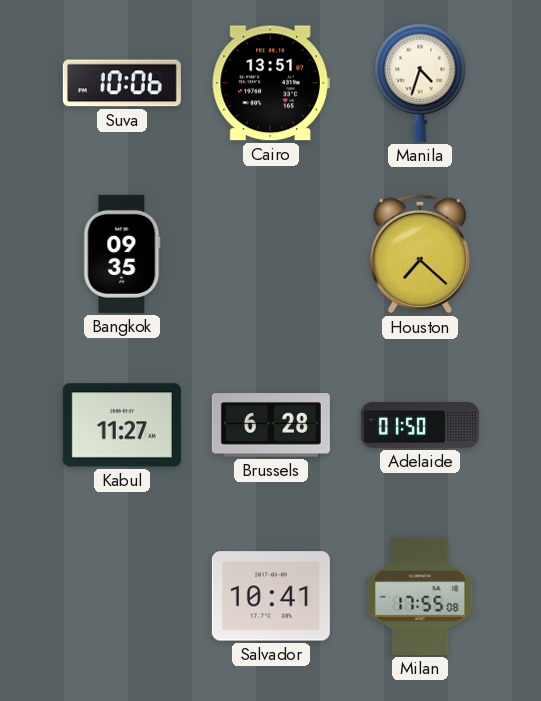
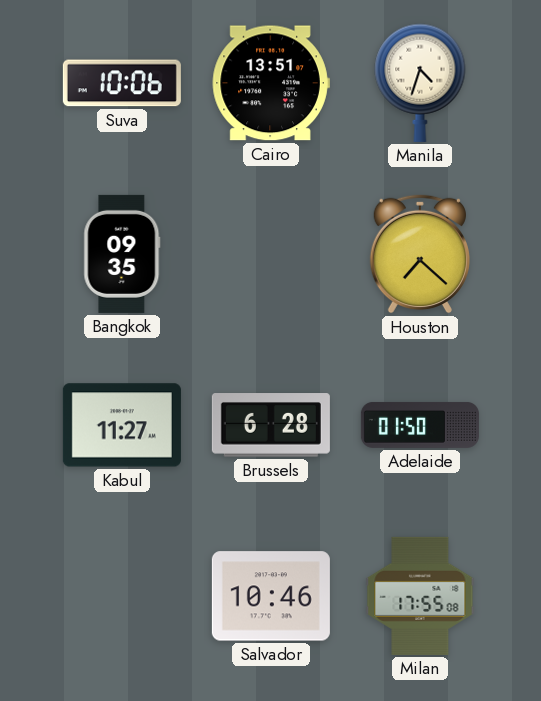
Salvador: 10:41 -> 10:46
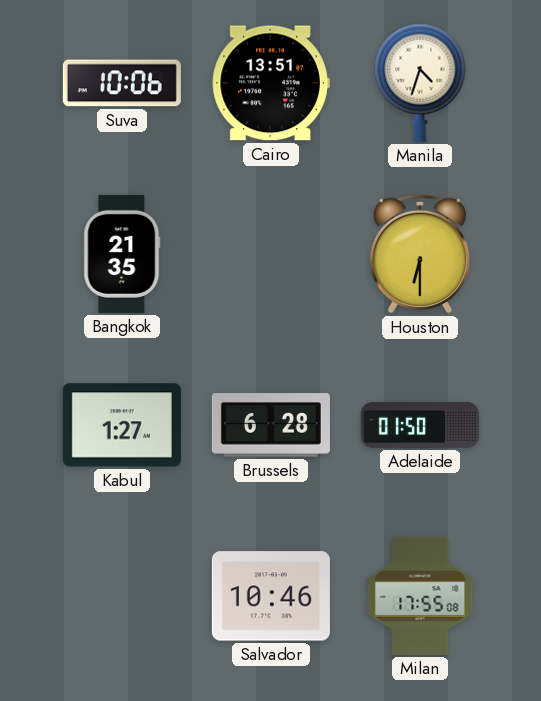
Bangkok: 09:35 -> 21:35
Houston: 7:22 -> 6:30
Kabul: 11:27 -> 1:27
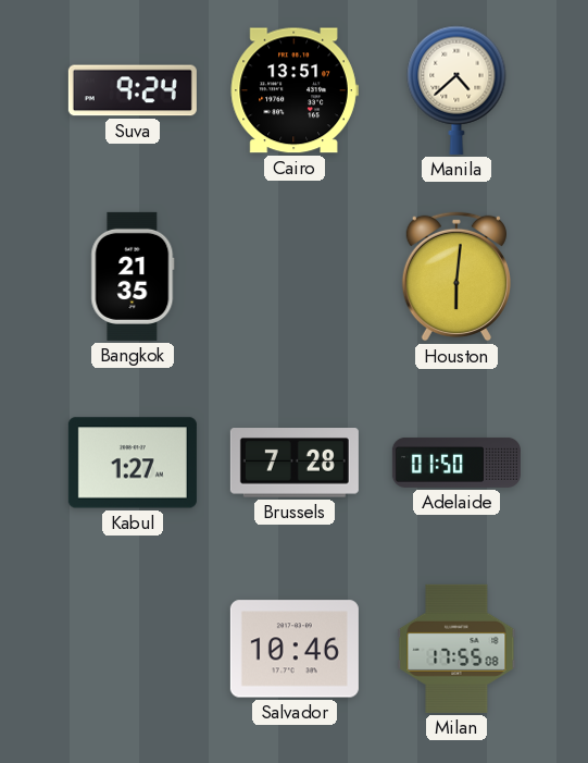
Suva: 10:06 -> 9:24
Manila: 4:33 -> 4:38
Houston: 6:30 -> 6:01
Brussels: 6:28 -> 7:28
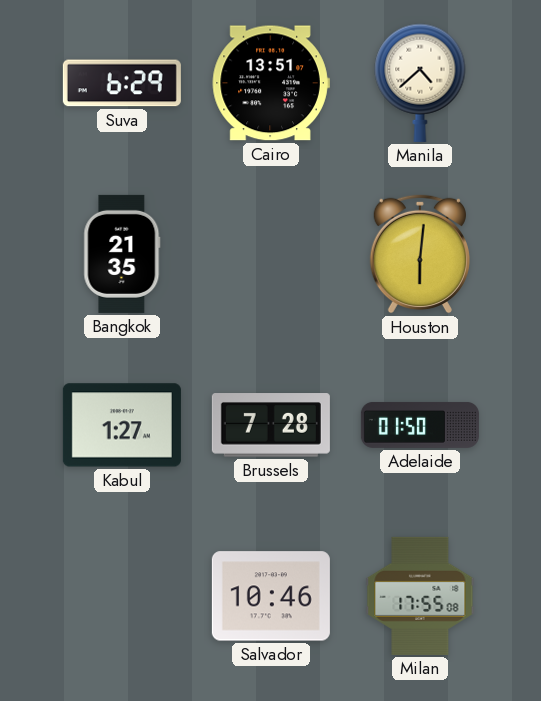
Suva: 9:24 -> 6:29
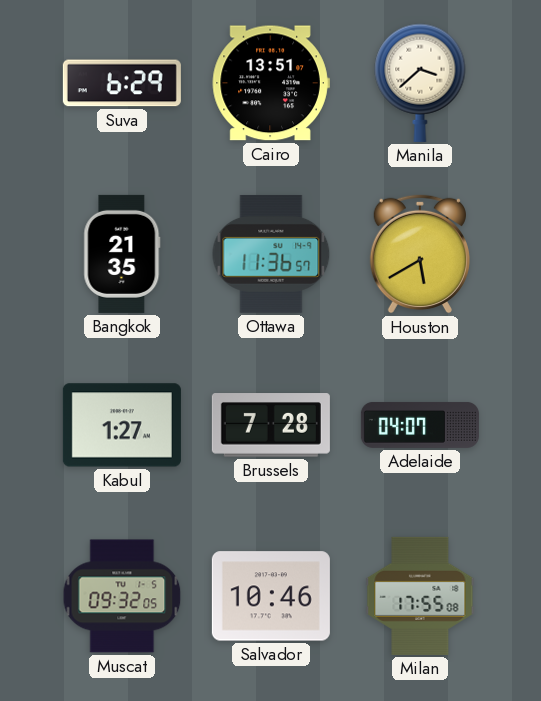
Manila: 4:38 -> 3:38
Ottawa: none -> 11:36
Houston: 6:01 -> 5:40
Adelaide: 01:50 -> 04:07
Muscat: none -> 09:32
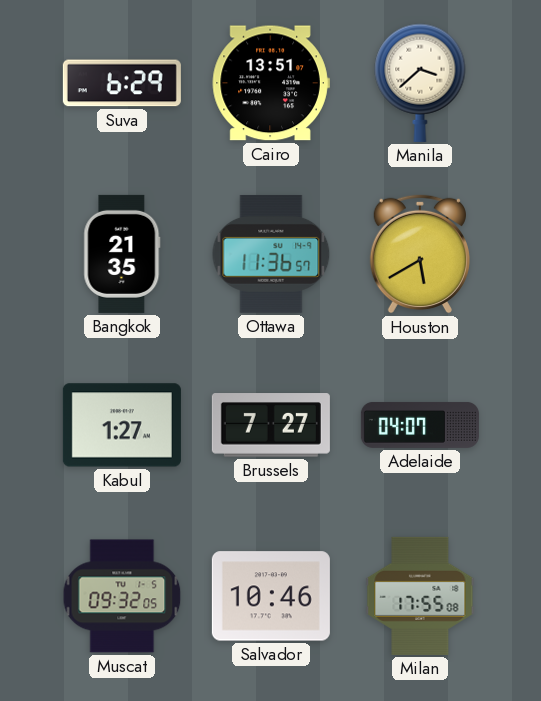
Brussels: 7:28 -> 7:27
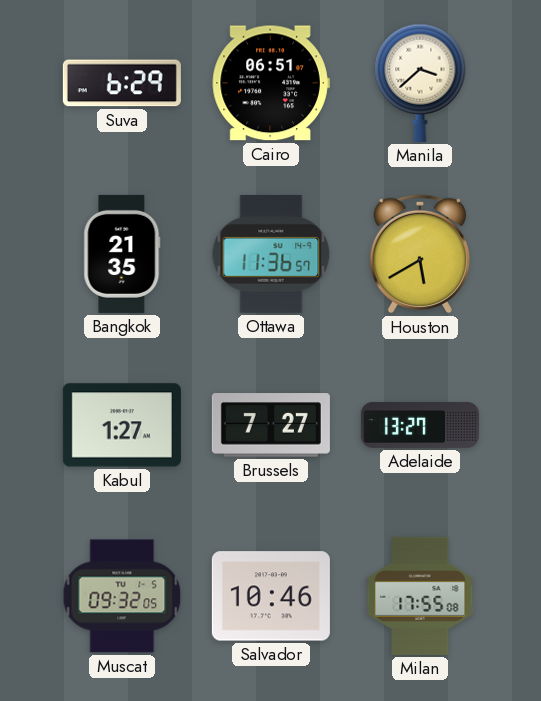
Cairo: 13:51 -> 06:51
Adelaide: 04:07 -> 13:27
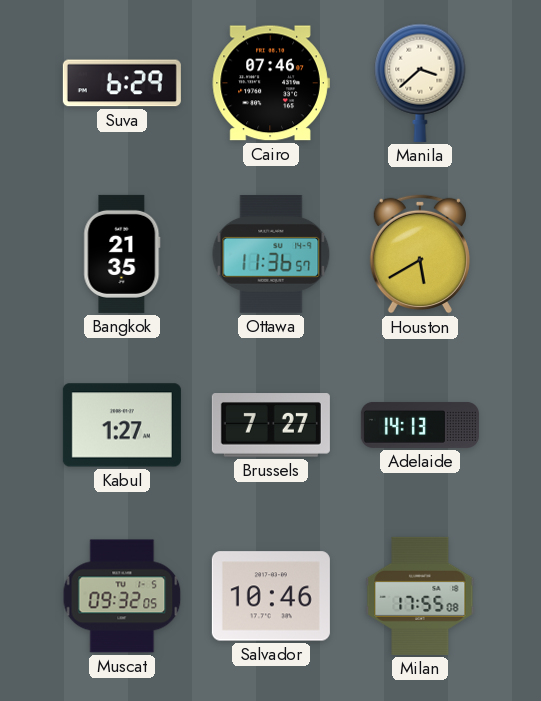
Cairo: 06:51 -> 07:46
Adelaide: 13:27 -> 14:13
